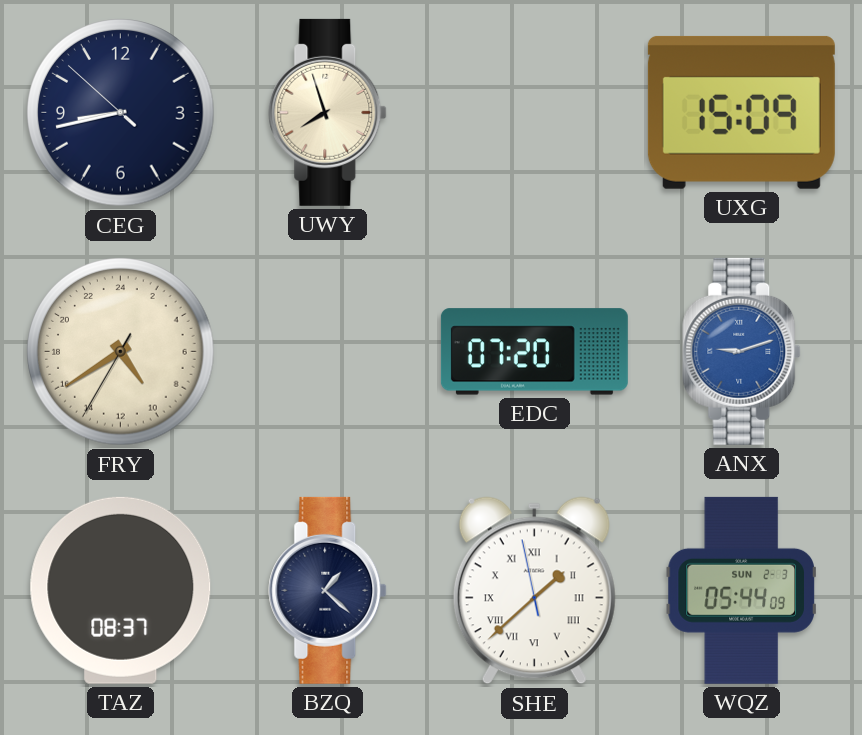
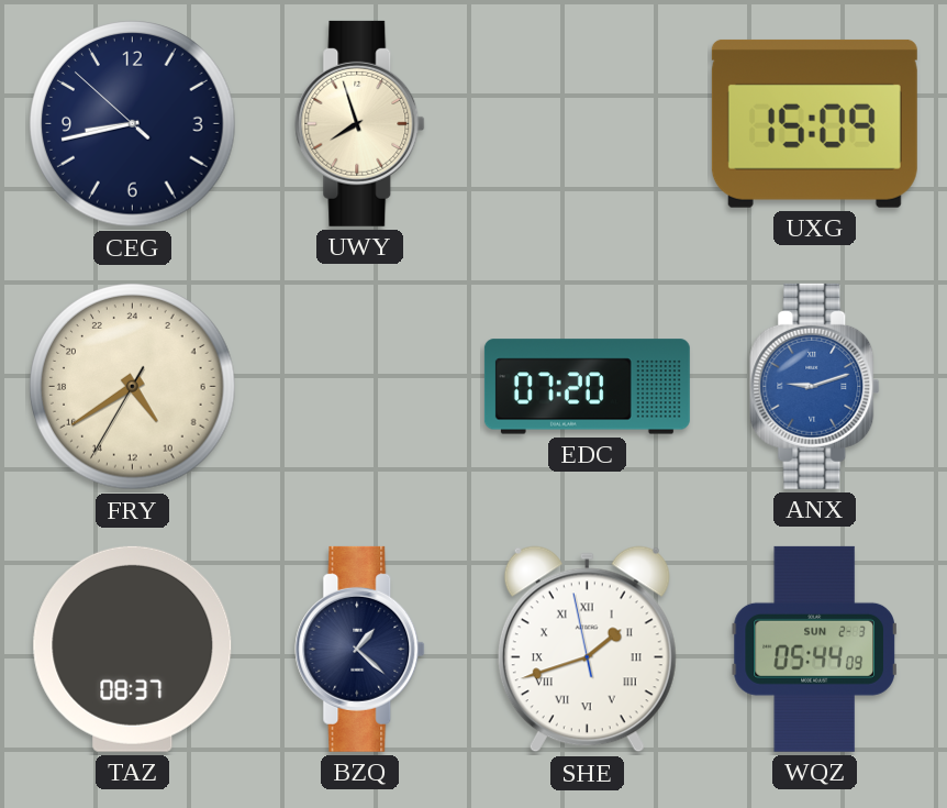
SHE: 1:37 -> 1:41
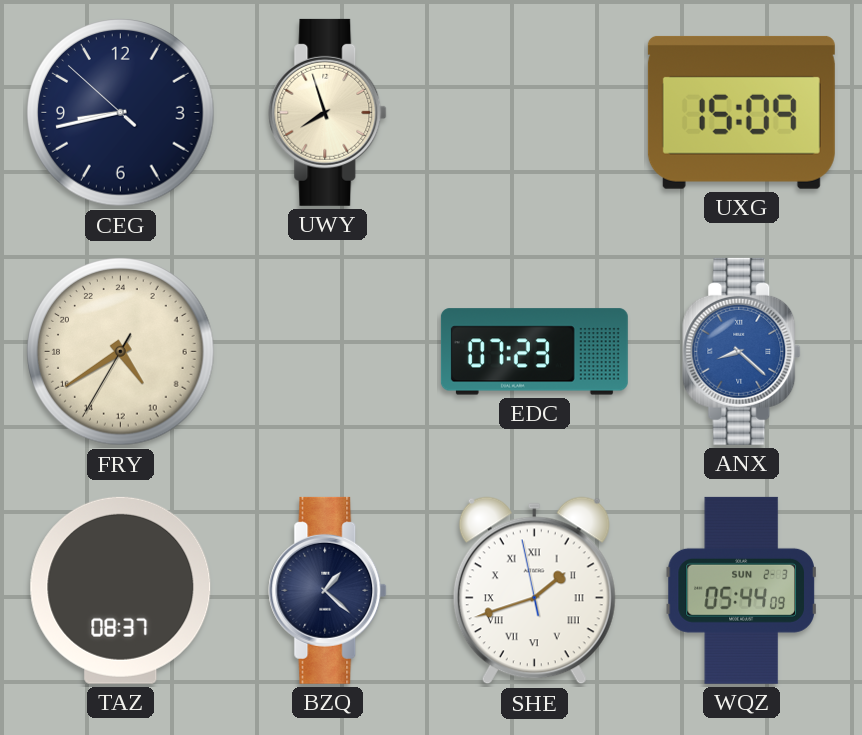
EDC: 07:20 -> 07:23
ANX: 9:12 -> 8:22
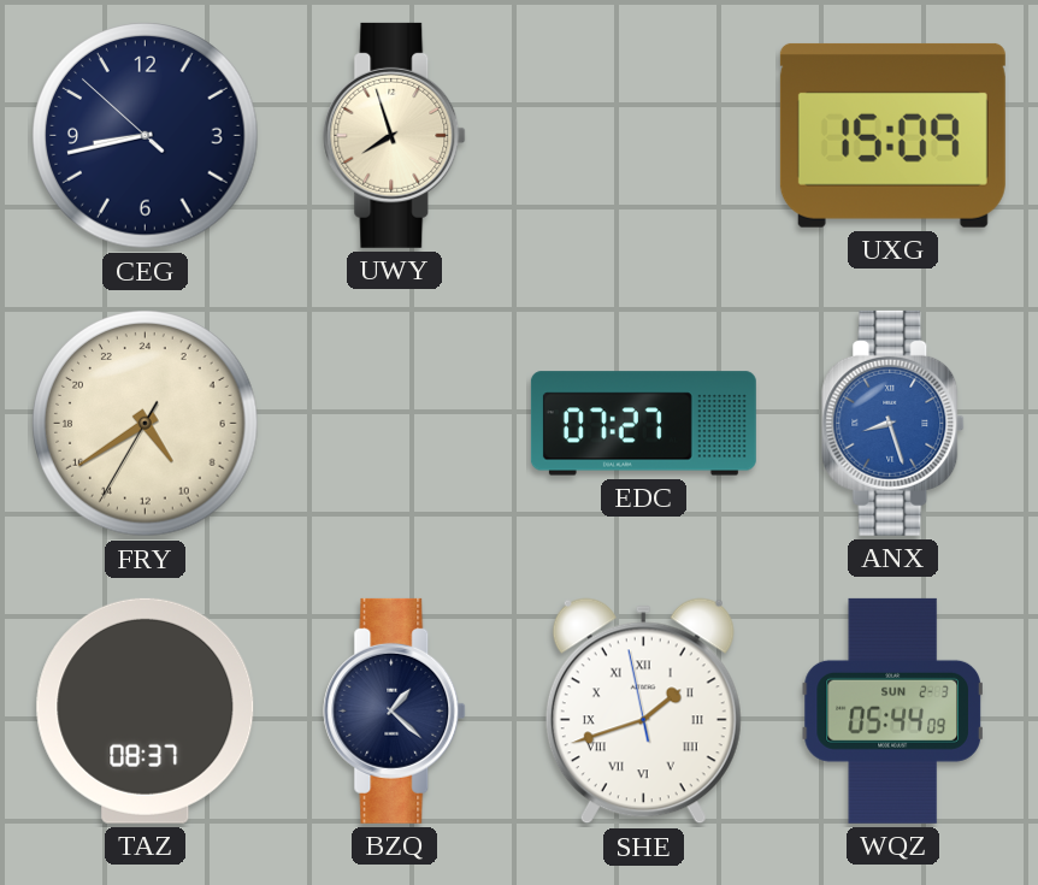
EDC: 07:23 -> 07:27
ANX: 8:22 -> 8:27
